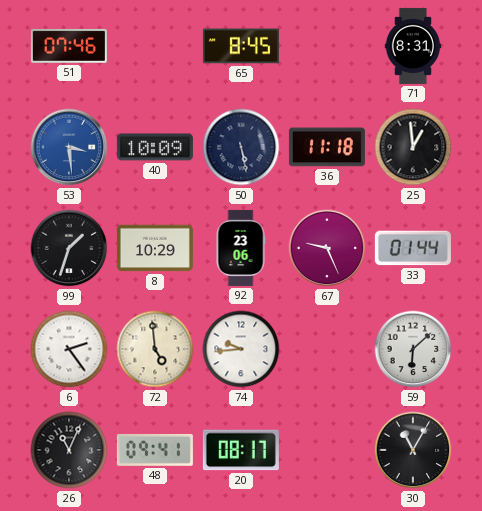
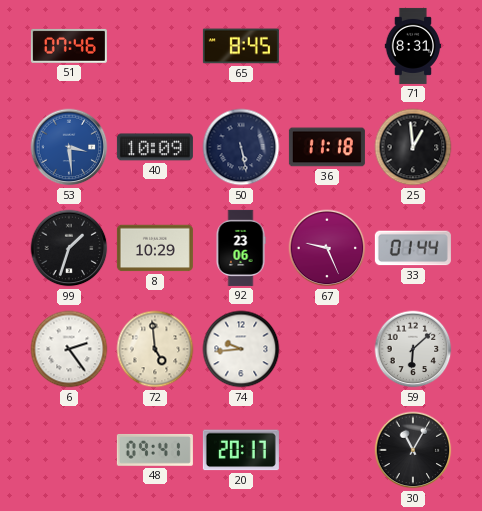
26: 11:04 -> none
20: 08:17 -> 20:17
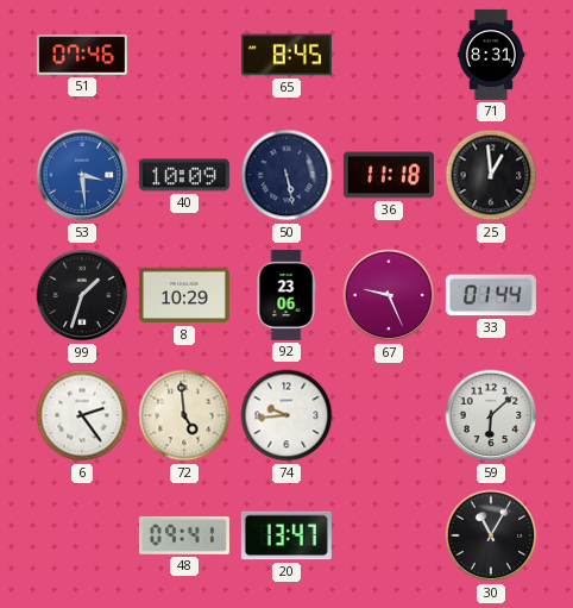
20: 20:17 -> 13:47
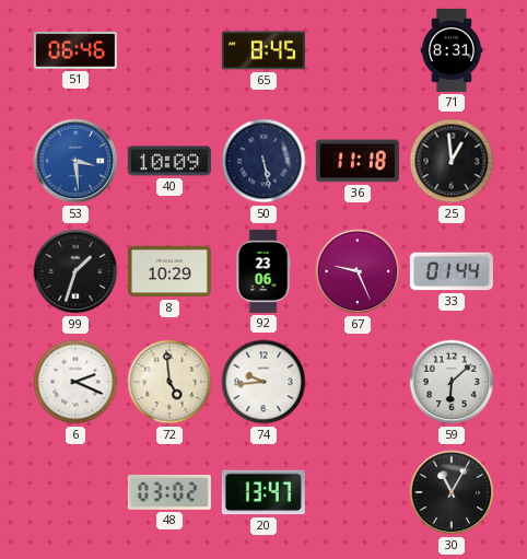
51: 07:46 -> 06:46
6: 2:24 -> 2:19
48: 09:41 -> 03:02
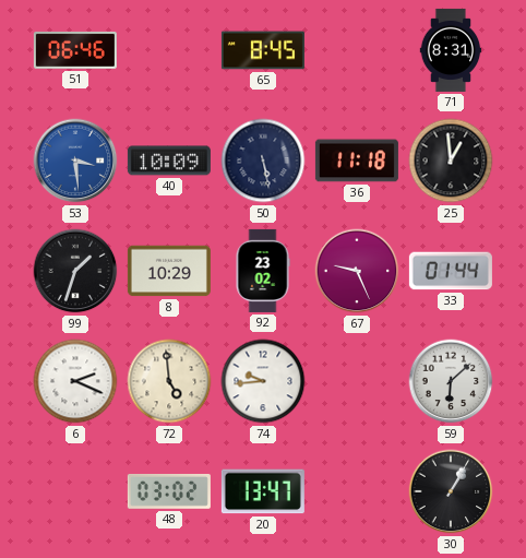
92: 23:06 -> 23:02
30: 11:05 -> 1:05
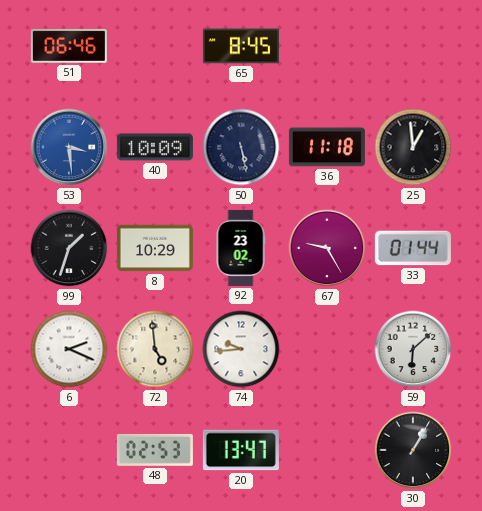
71: 8:31 -> none
67: 9:26 -> 9:25
48: 03:02 -> 02:53
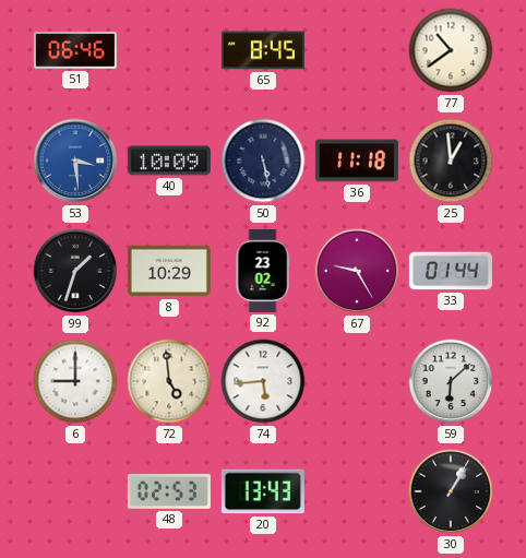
77: none -> 10:39
6: 2:19 -> 9:00
74: 9:44 -> 5:44
20: 13:47 -> 13:43
